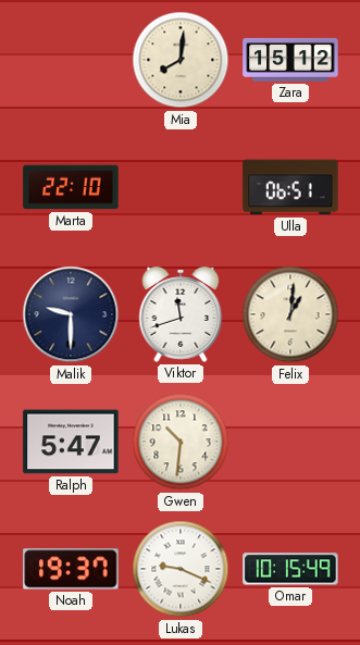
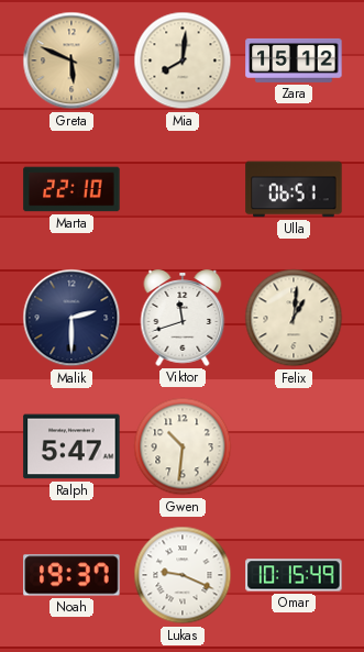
Greta: none -> 5:49
Malik: 9:30 -> 2:30
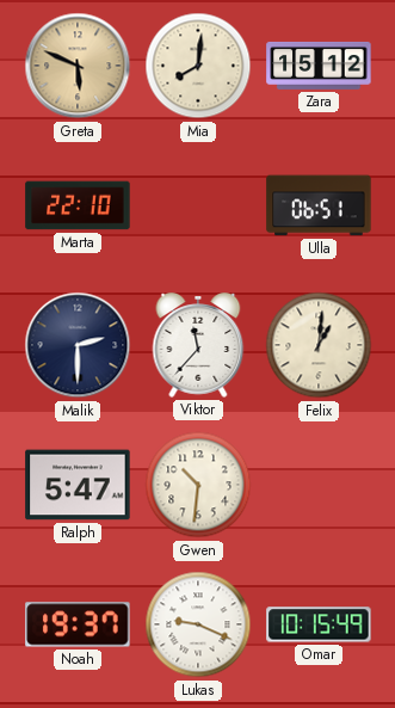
Viktor: 11:42 -> 11:37
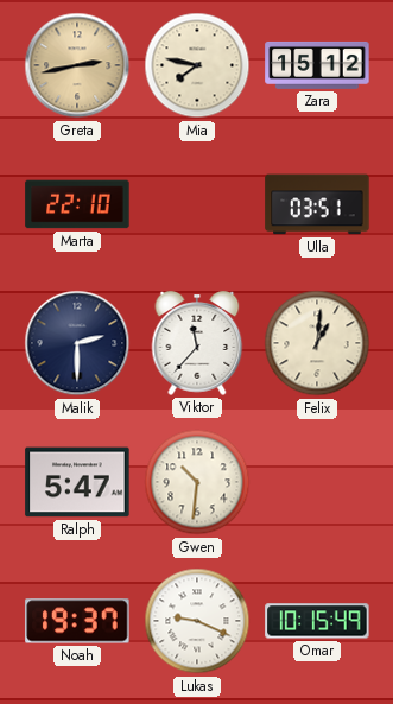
Greta: 5:49 -> 2:43
Mia: 8:01 -> 7:47
Ulla: 06:51 -> 03:51
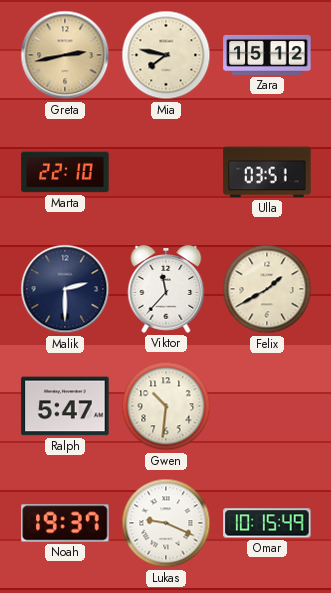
Felix: 1:01 -> 1:40
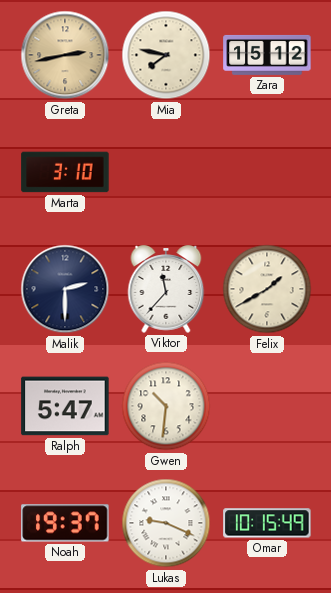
Marta: 22:10 -> 3:10
Ulla: 03:51 -> none
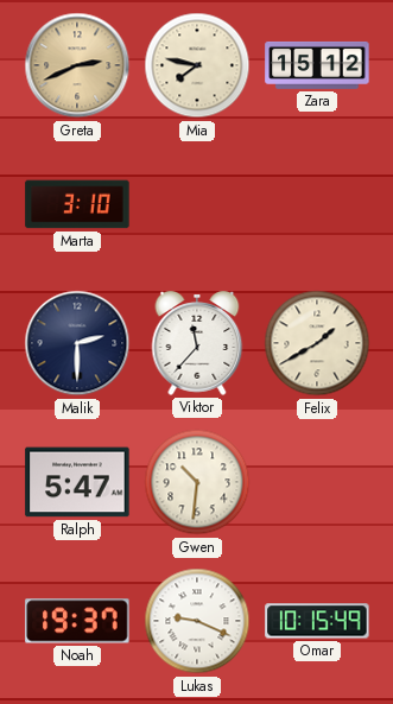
Greta: 2:43 -> 2:41
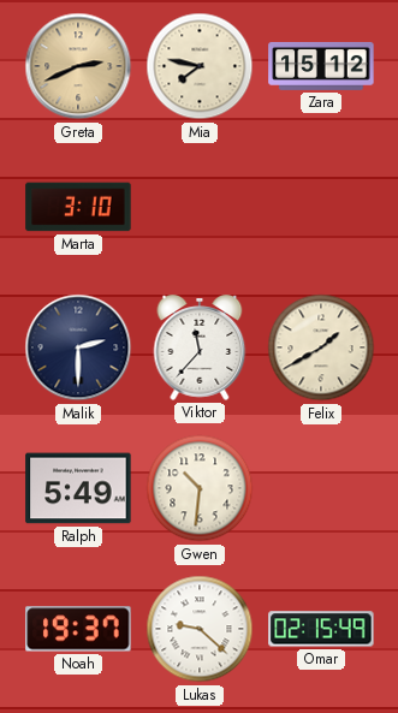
Ralph: 5:47 -> 5:49
Lukas: 9:19 -> 9:22
Omar: 10:15 -> 02:15
